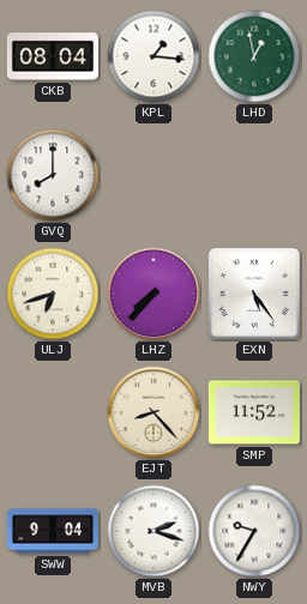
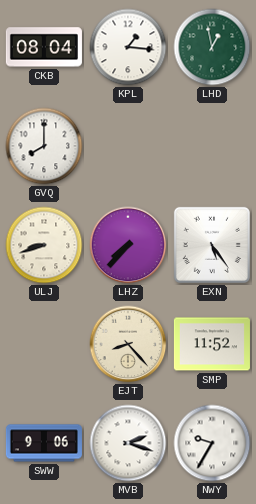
ULJ: 6:42 -> 8:42
SWW: 9:04 -> 9:06
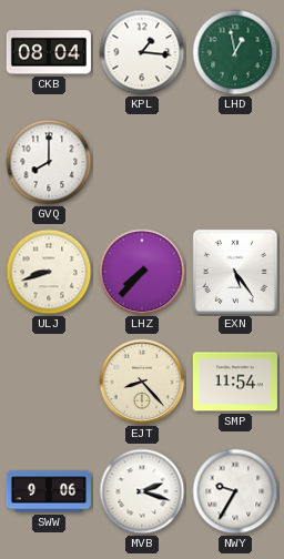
SMP: 11:52 -> 11:54
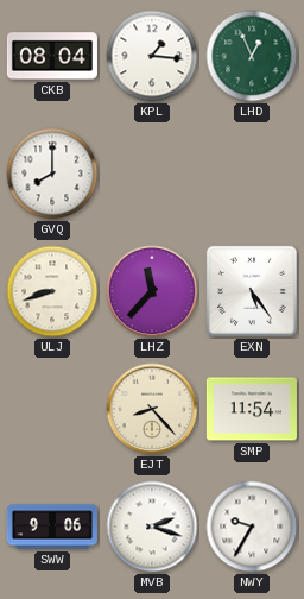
LHD: 12:58 -> 12:56
LHZ: 7:37 -> 11:37
